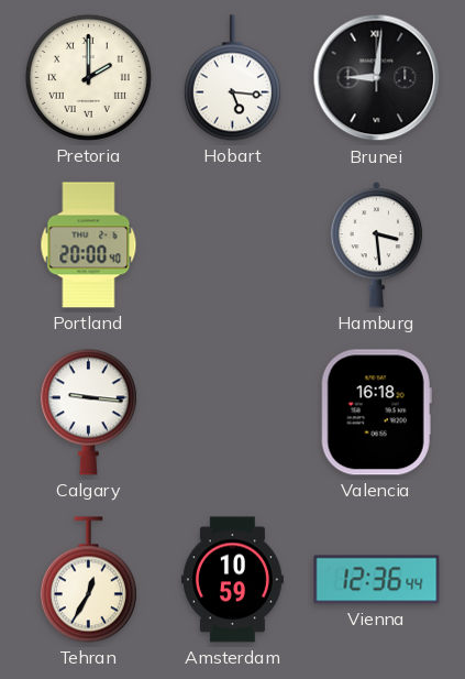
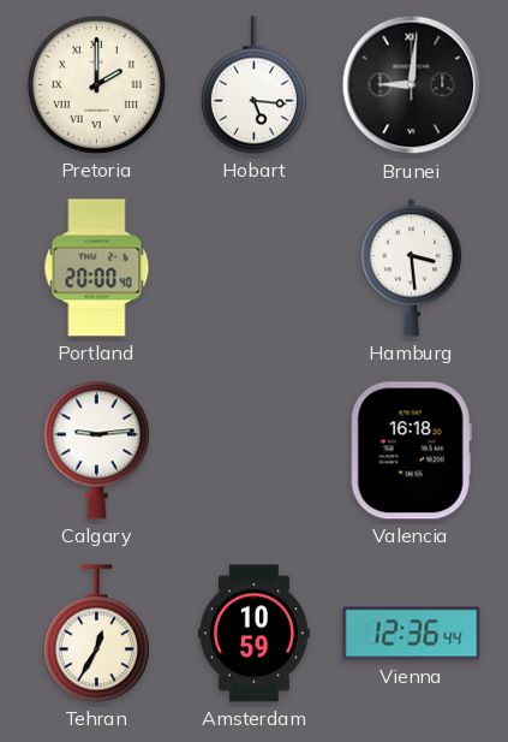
Calgary: 9:16 -> 9:14
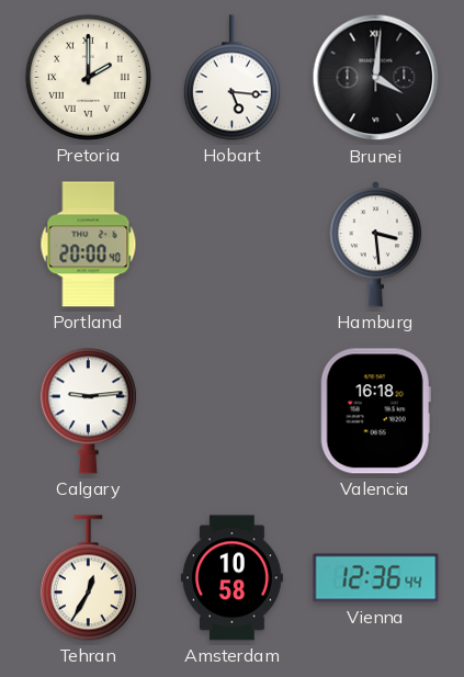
Brunei: 9:01 -> 4:01
Amsterdam: 10:59 -> 10:58
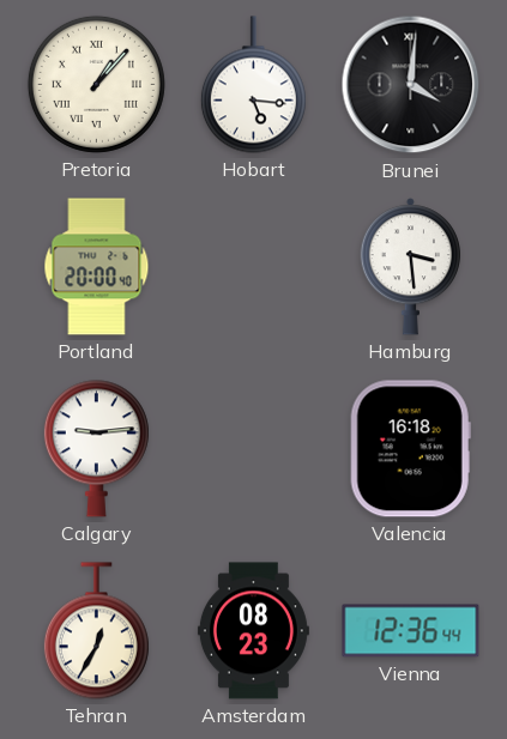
Pretoria: 2:00 -> 1:07
Amsterdam: 10:58 -> 08:23
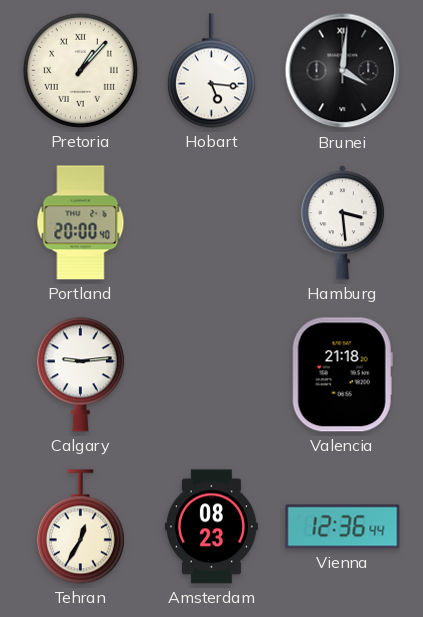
Valencia: 16:18 -> 21:18
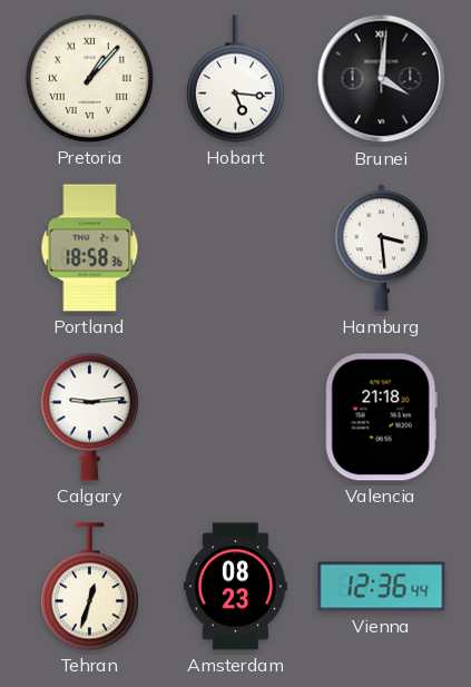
Portland: 20:00 -> 18:58
Tehran: 12:35 -> 12:33
